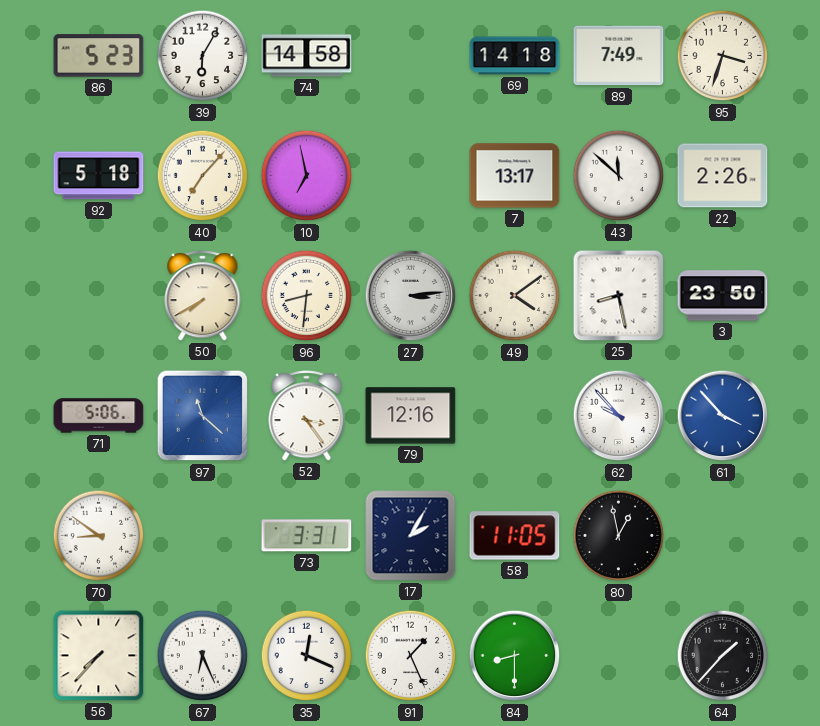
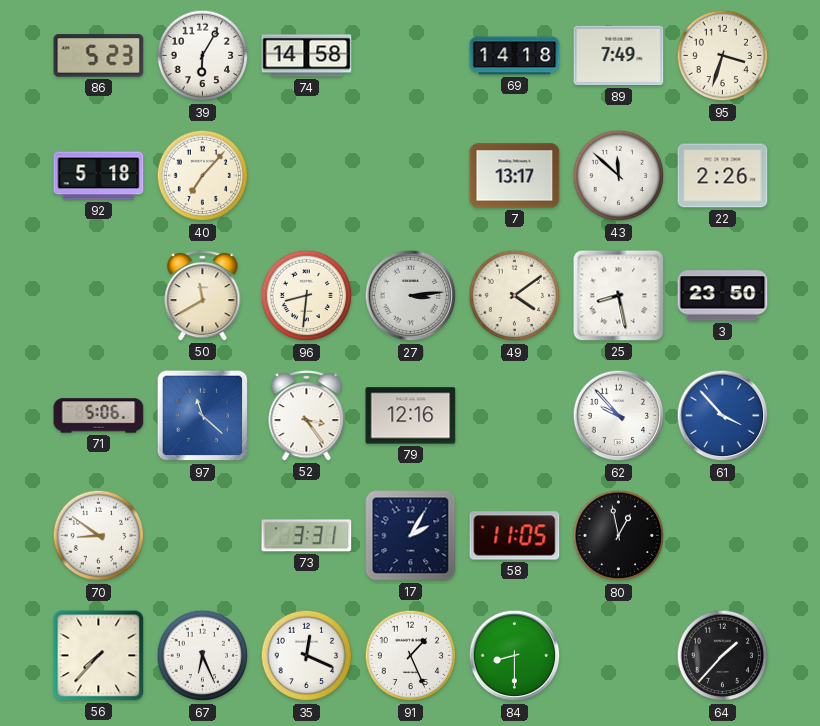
10: 6:58 -> none
50: 7:40 -> 11:40
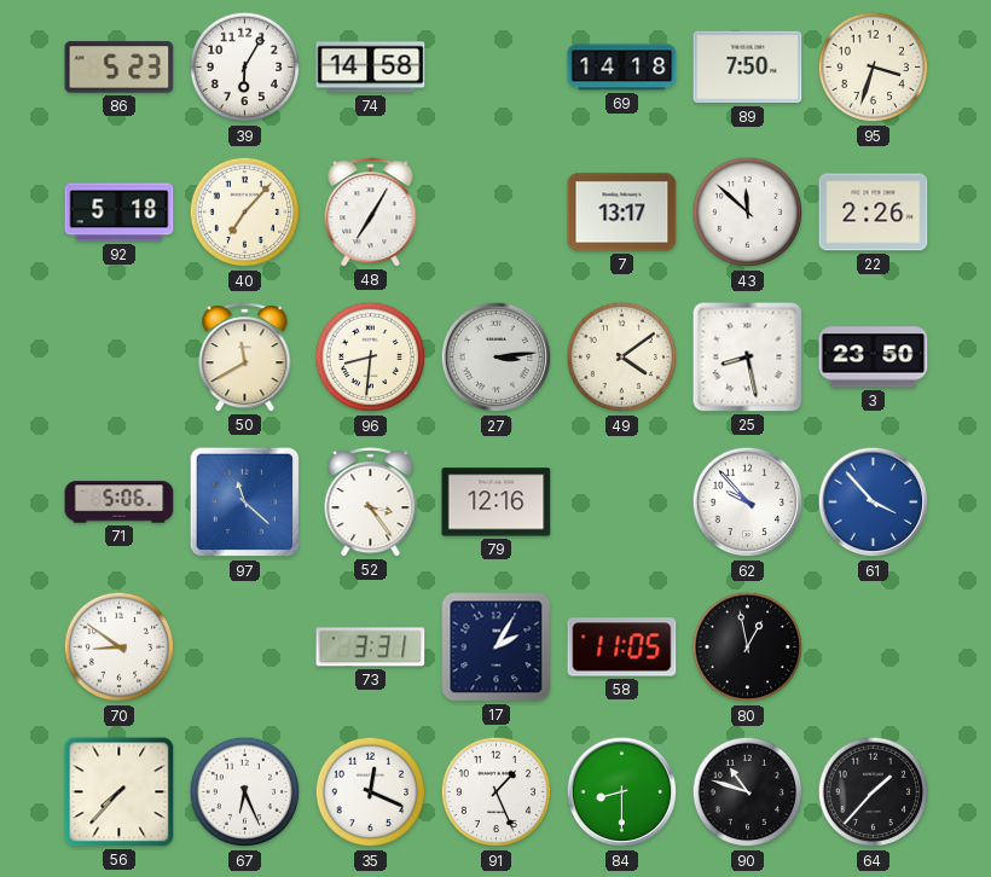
89: 7:49 -> 7:50
48: none -> 7:05
90: none -> 10:48
